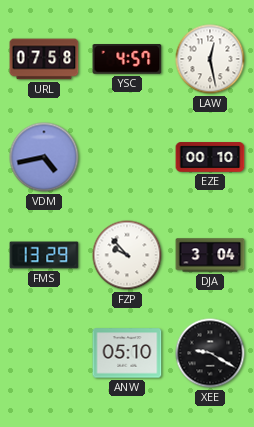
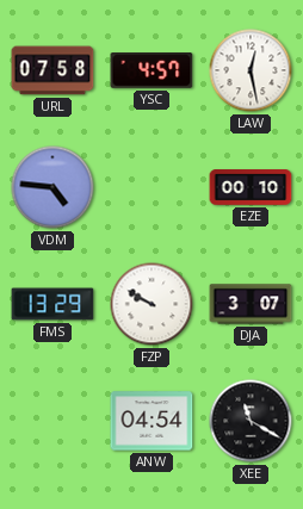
VDM: 4:43 -> 4:46
FZP: 9:53 -> 9:50
DJA: 3:04 -> 3:07
ANW: 05:10 -> 04:54
XEE: 9:20 -> 11:20
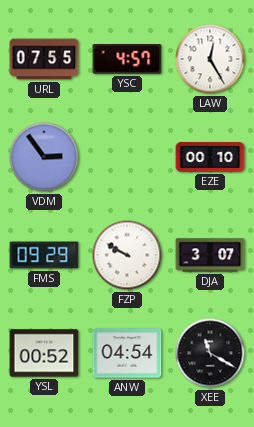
URL: 07:58 -> 07:55
LAW: 12:28 -> 12:25
VDM: 4:46 -> 2:54
FMS: 13:29 -> 09:29
YSL: none -> 00:52
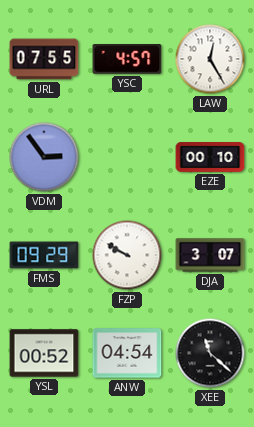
XEE: 11:20 -> 11:22
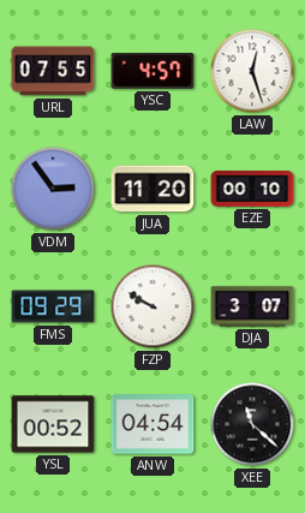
LAW: 12:25 -> 12:27
JUA: none -> 11:20
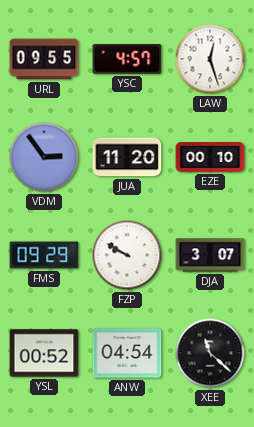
URL: 07:55 -> 09:55
